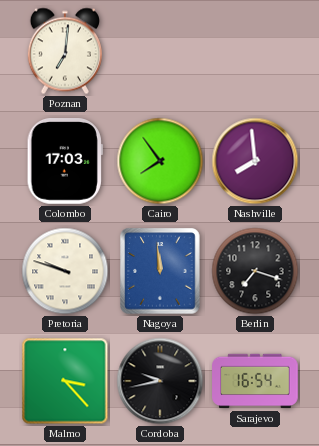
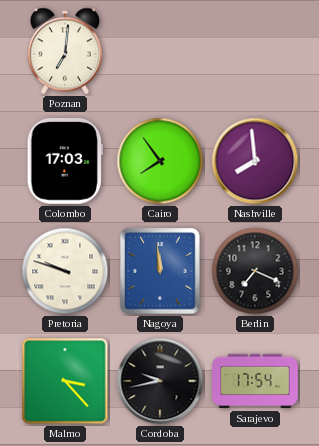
Berlin: 7:18 -> 7:19
Sarajevo: 16:54 -> 17:54
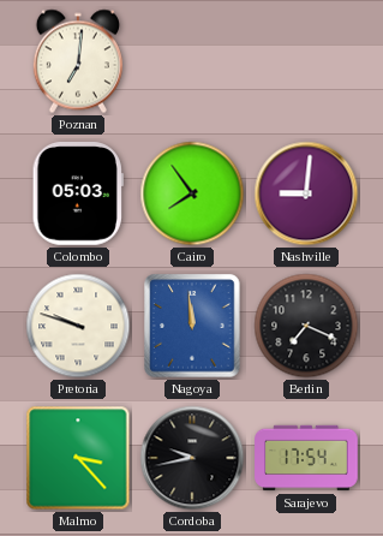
Colombo: 17:03 -> 05:03
Nashville: 7:59 -> 9:01
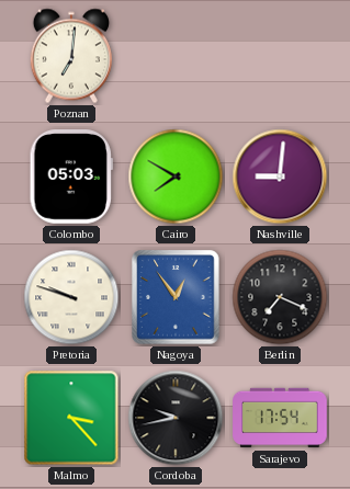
Cairo: 7:54 -> 7:50
Nagoya: 11:59 -> 12:54
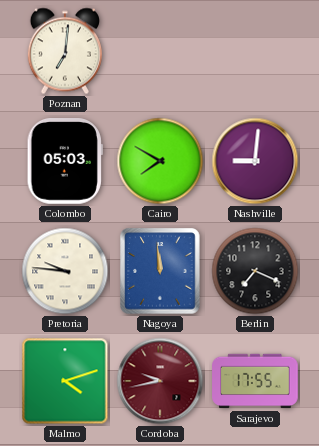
Pretoria: 9:48 -> 9:46
Nagoya: 12:54 -> 11:59
Malmo: 3:23 -> 4:12
Cordoba dial: black -> burgundy
Sarajevo: 17:54 -> 17:55
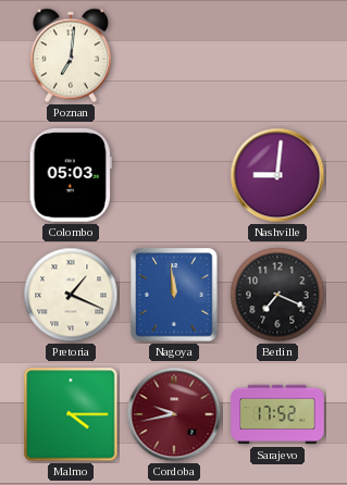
Cairo: 7:50 -> none
Pretoria: 9:46 -> 1:19
Malmo: 4:12 -> 4:15
Sarajevo: 17:55 -> 17:52
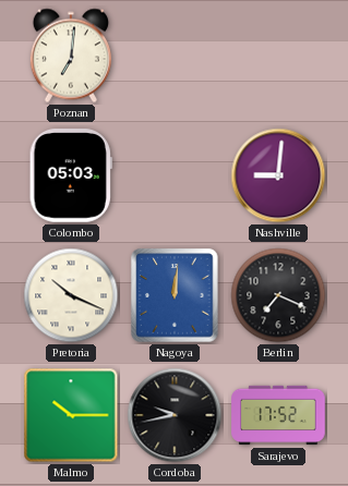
Pretoria: 1:19 -> 10:19
Nagoya: 11:59 -> 12:01
Malmo: 4:15 -> 10:15
Cordoba dial: burgundy -> black
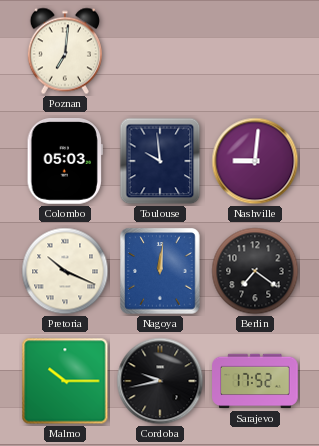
Toulouse: none -> 9:59
Berlin: 7:19 -> 7:21
